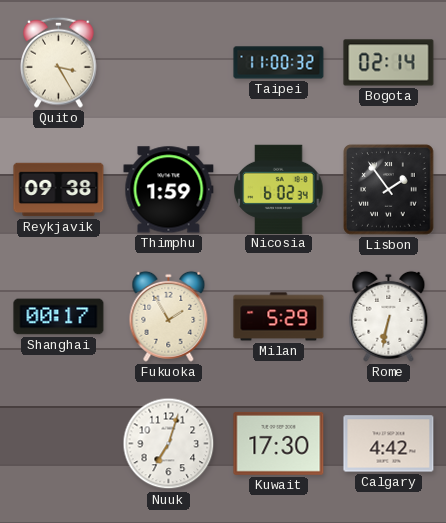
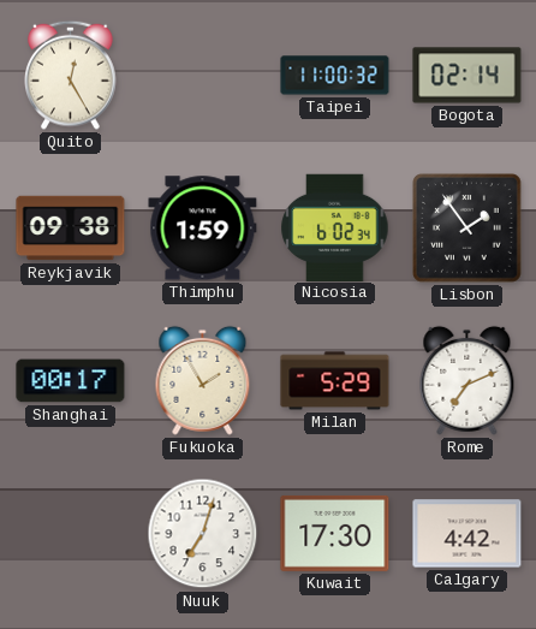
Quito: 3:25 -> 12:25
Rome: 6:32 -> 7:11
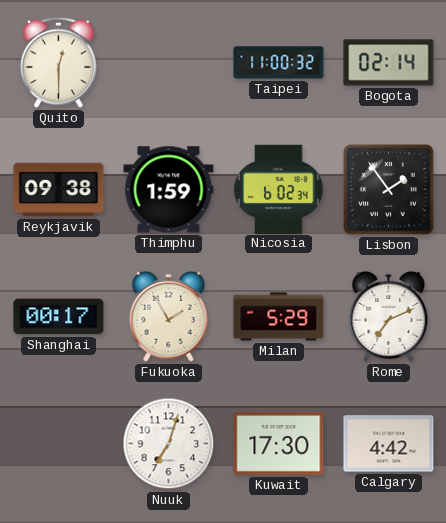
Quito: 12:25 -> 12:30
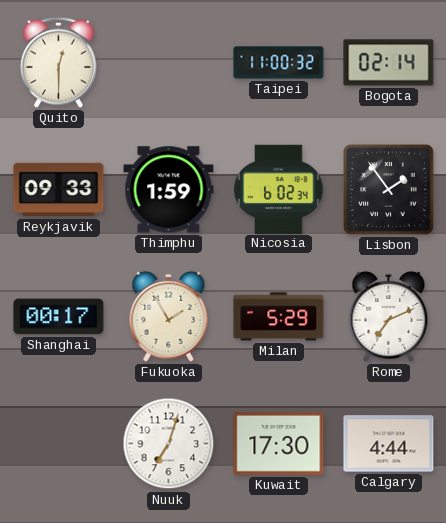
Reykjavik: 09:38 -> 09:33
Calgary: 4:42 -> 4:44
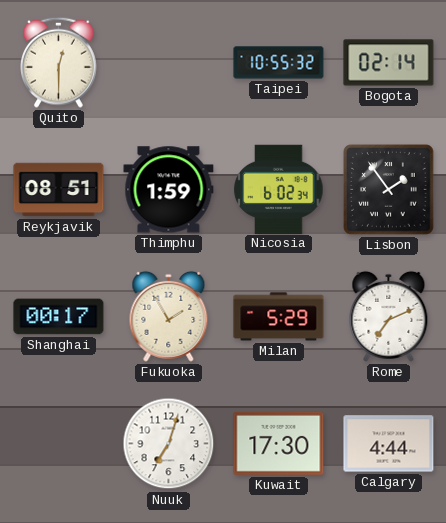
Taipei: 11:00 -> 10:55
Reykjavik: 09:33 -> 08:51
